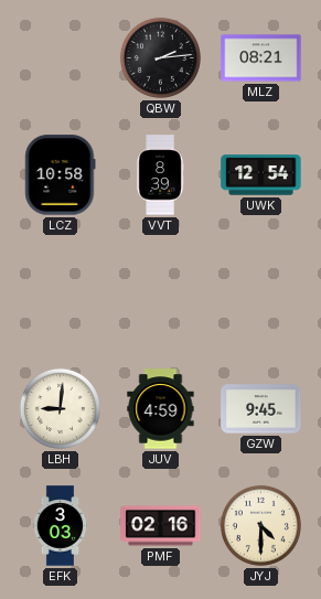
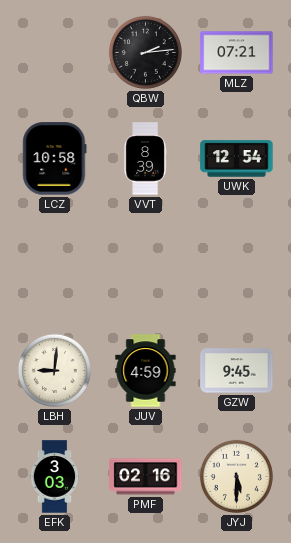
MLZ: 08:21 -> 07:21
JYJ: 4:30 -> 5:30
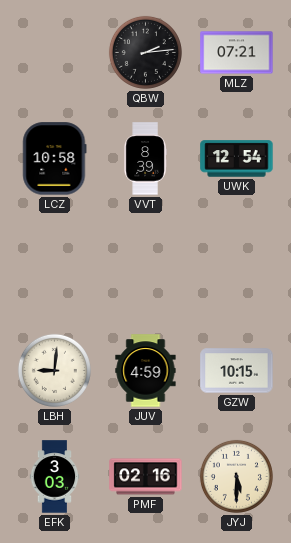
GZW: 9:45 -> 10:15
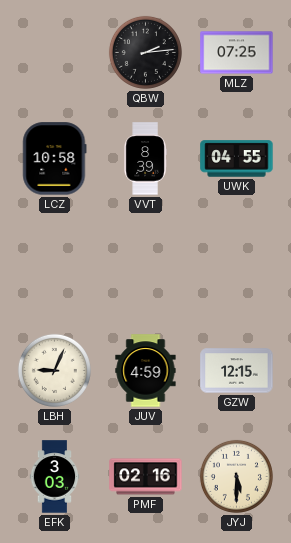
MLZ: 07:21 -> 07:25
UWK: 12:54 -> 04:55
LBH: 9:01 -> 9:04
GZW: 10:15 -> 12:15
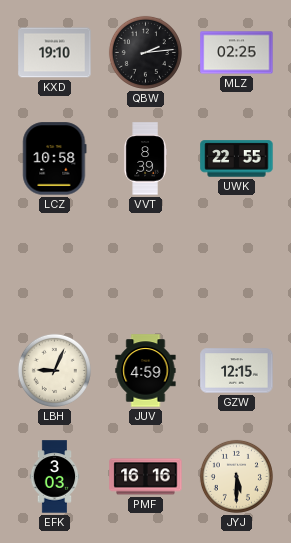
KXD: none -> 19:10
MLZ: 07:25 -> 02:25
UWK: 04:55 -> 22:55
PMF: 02:16 -> 16:16
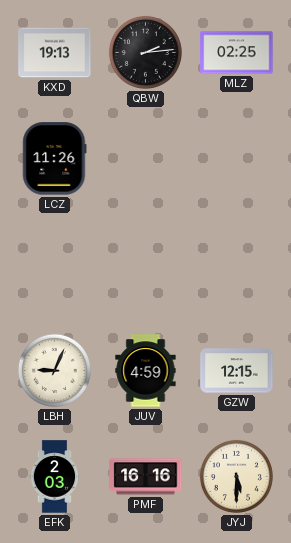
KXD: 19:10 -> 19:13
LCZ: 10:58 -> 11:26
VVT: 8:39 -> none
UWK: 22:55 -> none
EFK: 3:03 -> 2:03
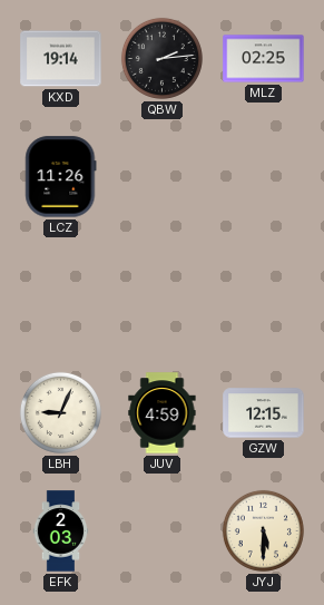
KXD: 19:13 -> 19:14
PMF: 16:16 -> none
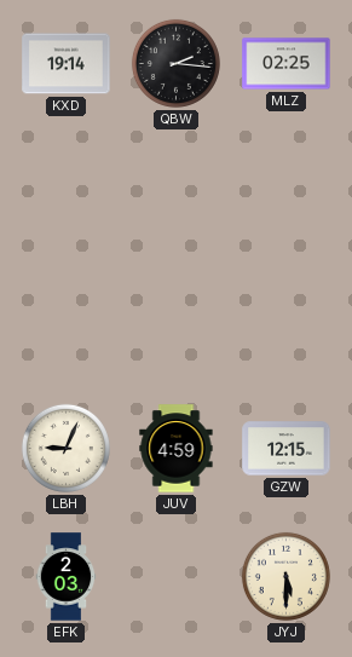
QBW: 2:14 -> 2:16
LCZ: 11:26 -> none
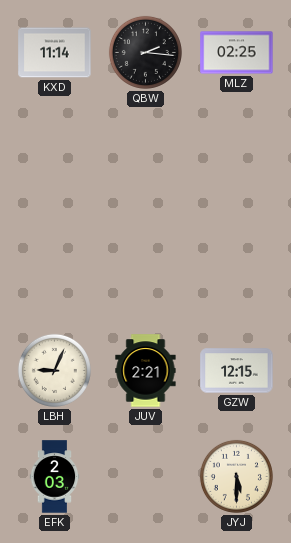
KXD: 19:14 -> 11:14
JUV: 4:59 -> 2:21
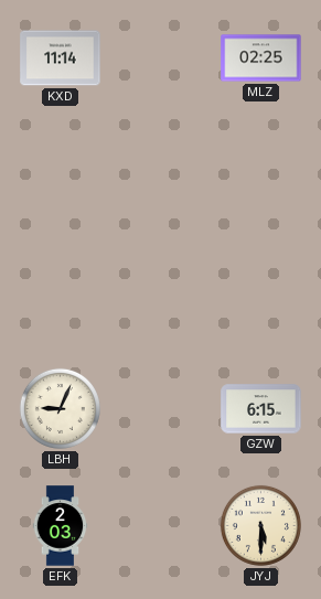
QBW: 2:16 -> none
JUV: 2:21 -> none
GZW: 12:15 -> 6:15
